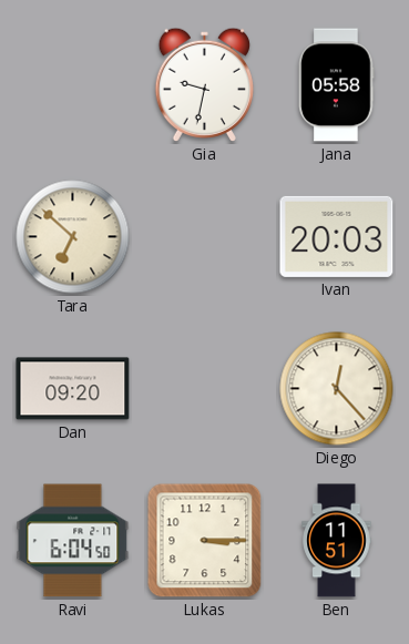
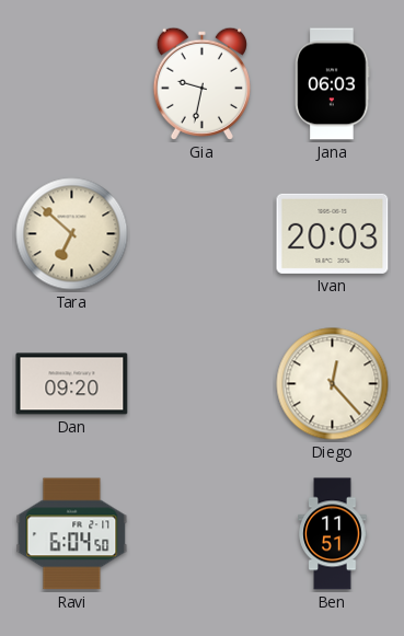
Jana: 05:58 -> 06:03
Lukas: 3:15 -> none
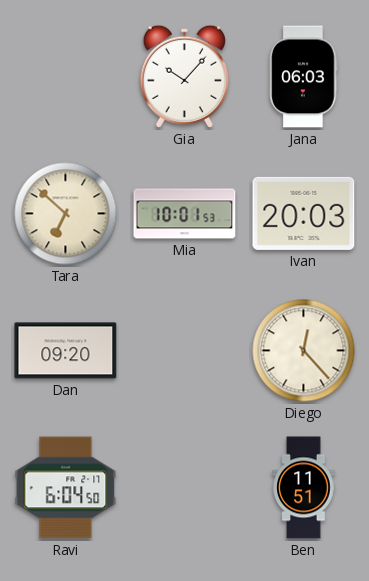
Gia: 9:32 -> 10:07
Mia: none -> 10:01
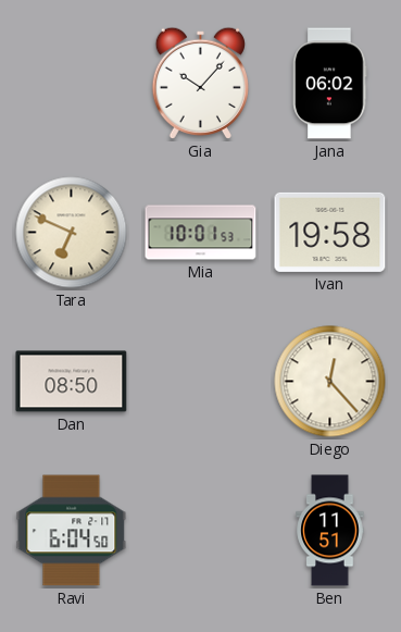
Jana: 06:03 -> 06:02
Tara: 6:52 -> 6:49
Ivan: 20:03 -> 19:58
Dan: 09:20 -> 08:50
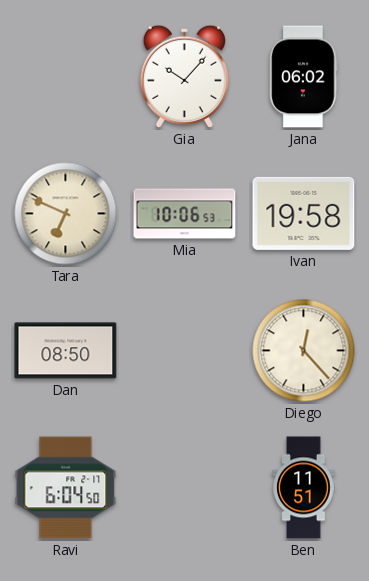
Mia: 10:01 -> 10:06
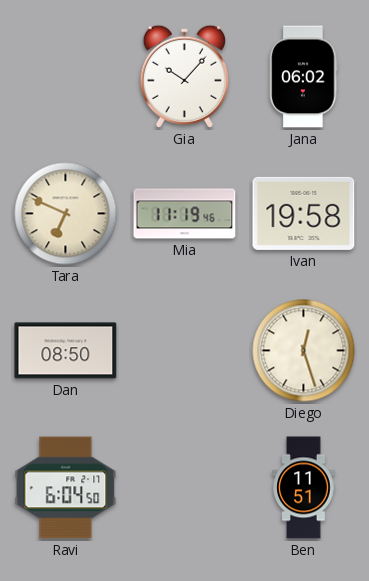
Mia: 10:06 -> 11:19
Diego: 12:23 -> 12:27
